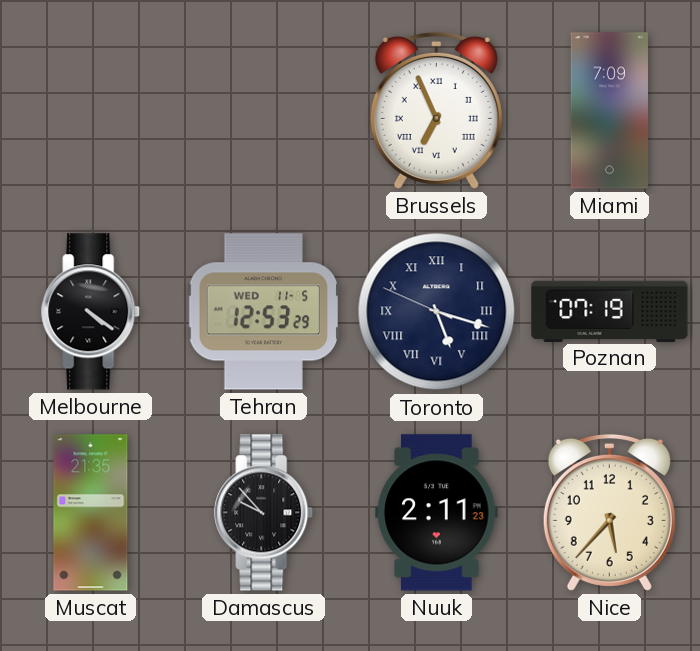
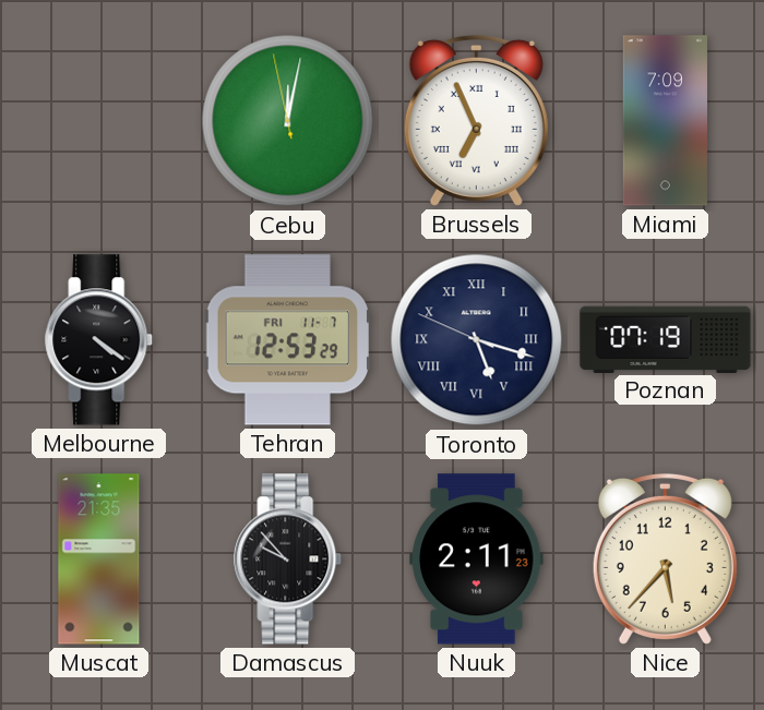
Cebu: none -> 12:01
Tehran date: WED 11-5 -> FRI 11-7
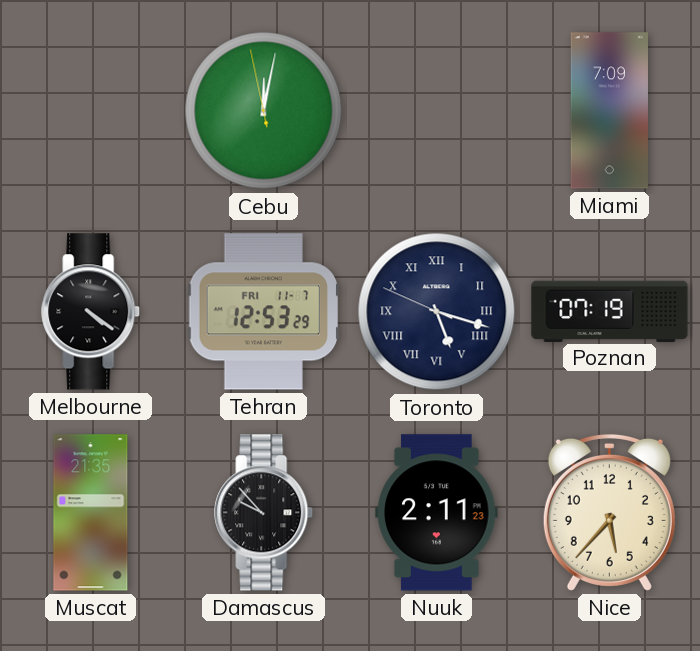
Brussels: 6:56 -> none
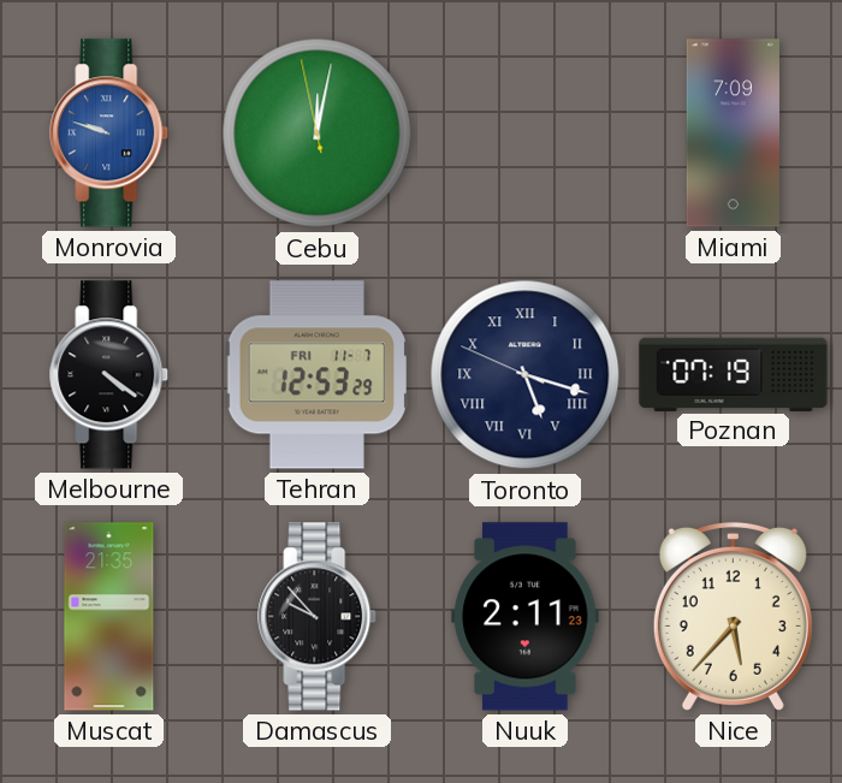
Monrovia: none -> 9:48
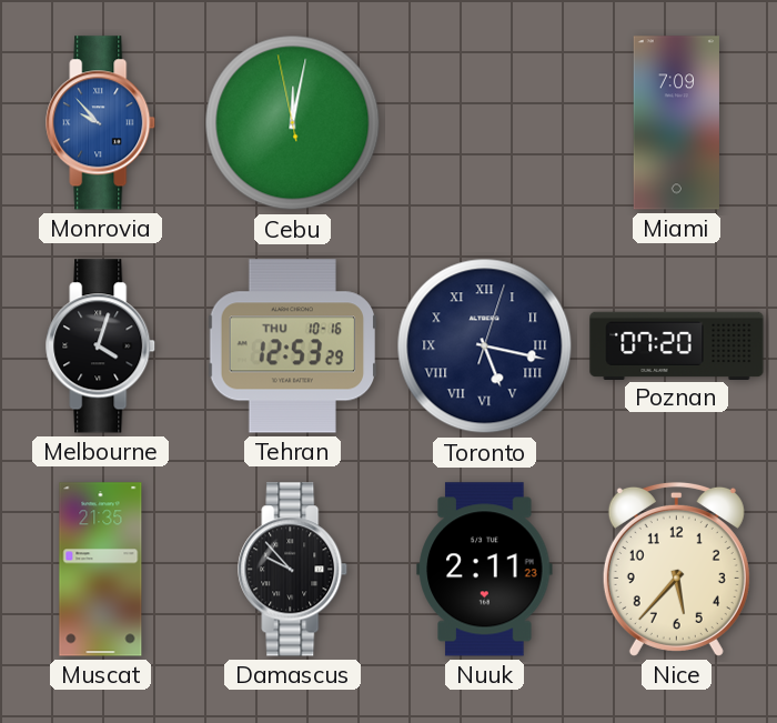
Monrovia: 9:48 -> 9:53
Melbourne: 4:21 -> 4:03
Tehran date: FRI 11-7 -> THU 10-16
Toronto: 5:17:49 -> 5:17:03
Poznan: 07:19 -> 07:20
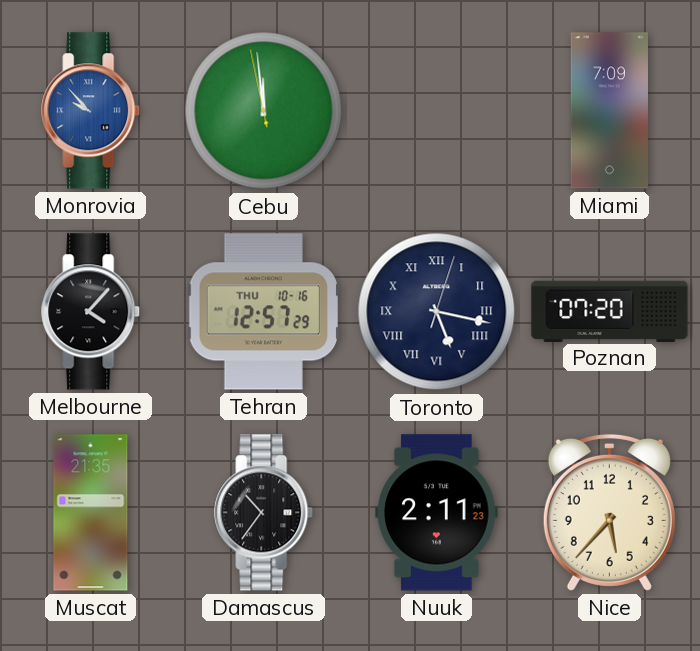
Cebu: 12:01 -> 11:58
Melbourne: 4:03 -> 4:07
Tehran: 12:53 -> 12:57
Damascus: 9:53 -> 10:36
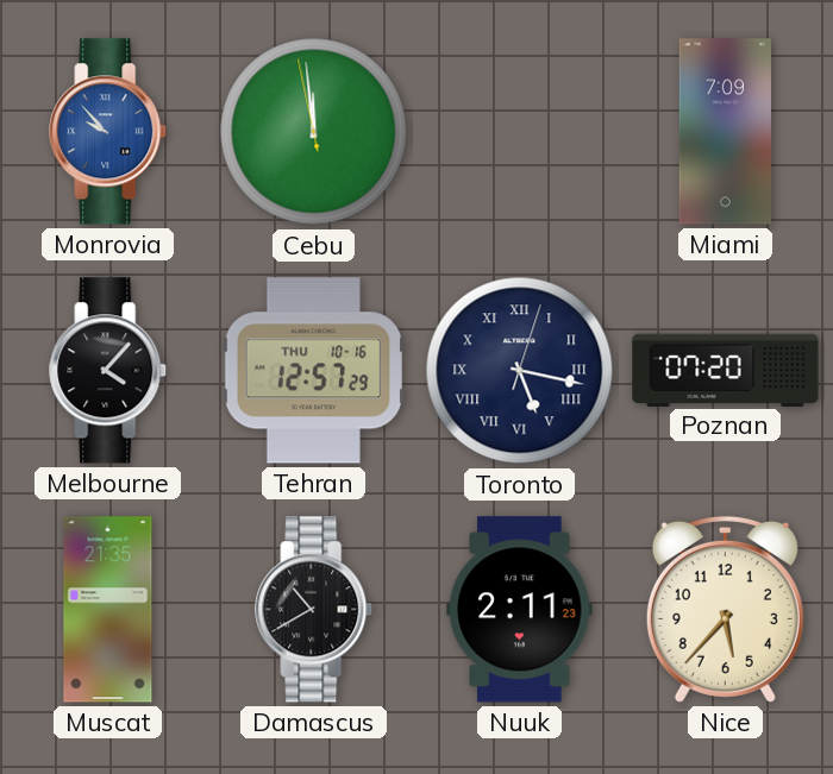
Damascus: 10:36 -> 10:40
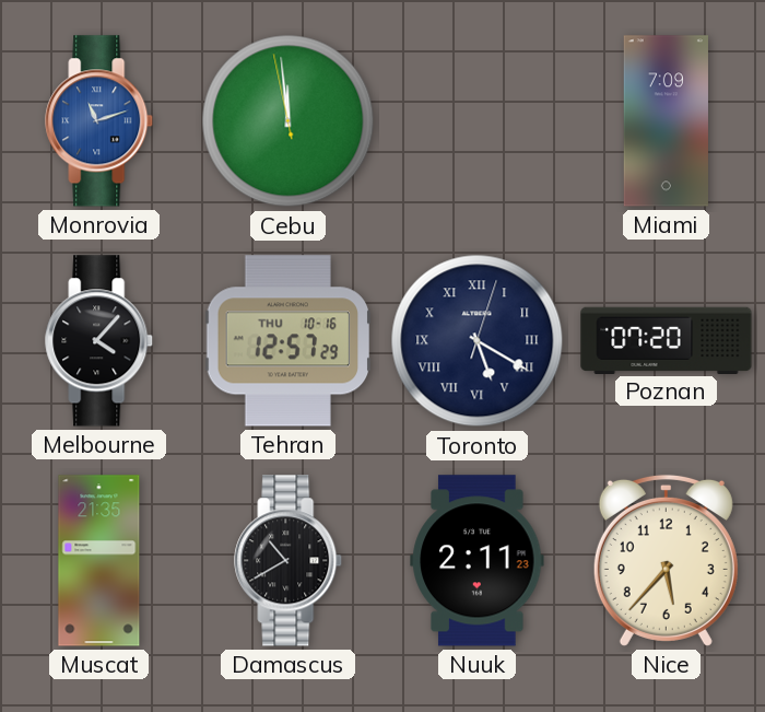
Monrovia: 9:53 -> 11:12
Toronto: 5:17 -> 5:20
